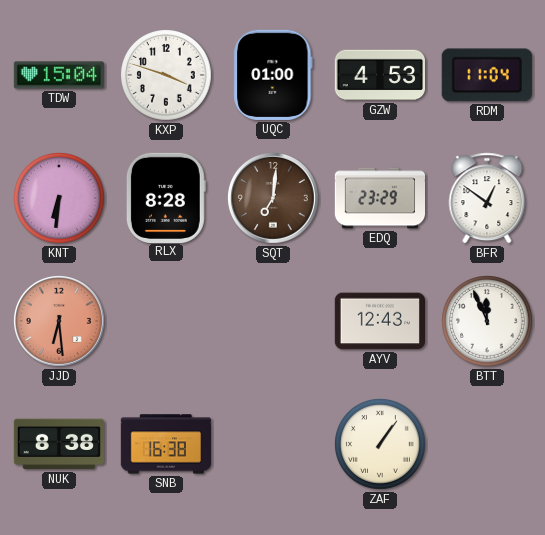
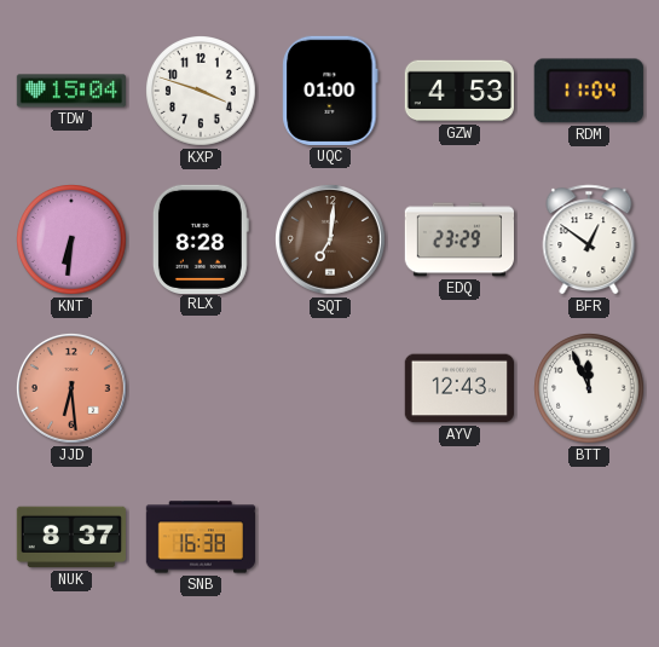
NUK: 8:38 -> 8:37
ZAF: 1:06 -> none
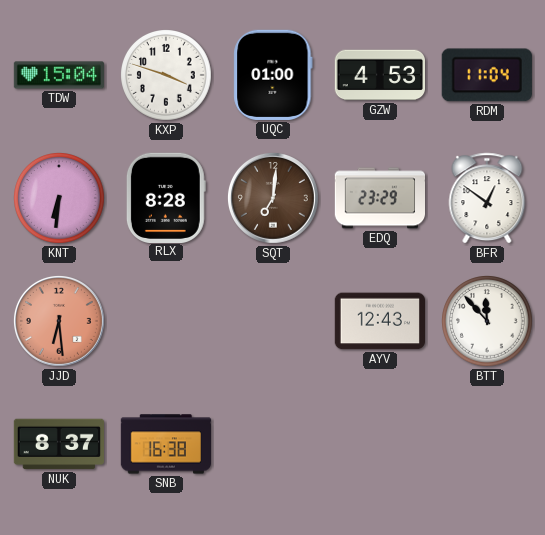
BTT: 11:56 -> 11:53
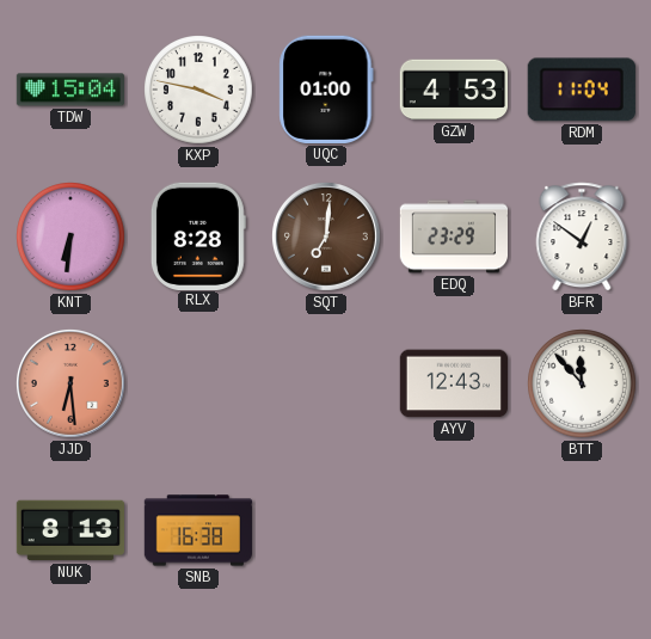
KXP: 3:48 -> 3:47
NUK: 8:37 -> 8:13
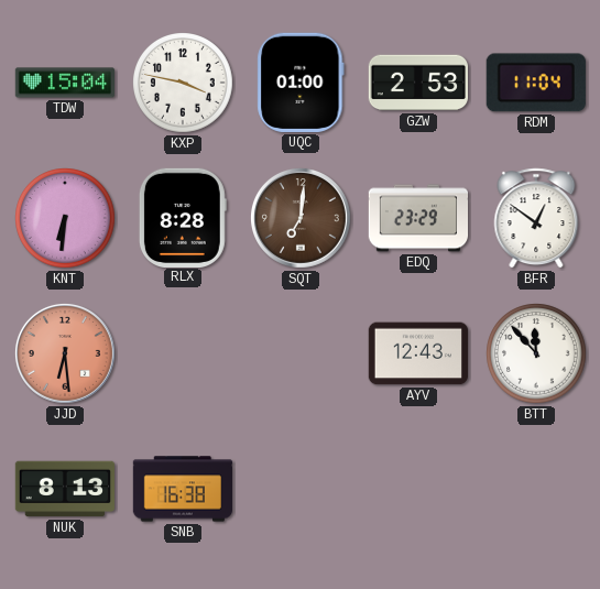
GZW: 4:53 -> 2:53
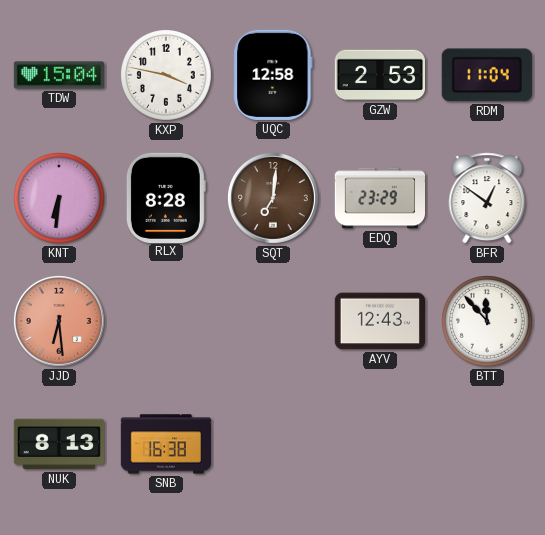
UQC: 01:00 -> 12:58
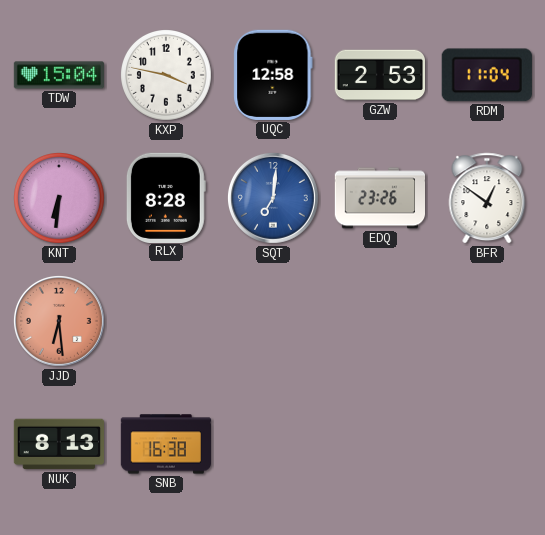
SQT dial: brown -> blue
EDQ: 23:29 -> 23:26
AYV: 12:43 -> none
BTT: 11:53 -> none
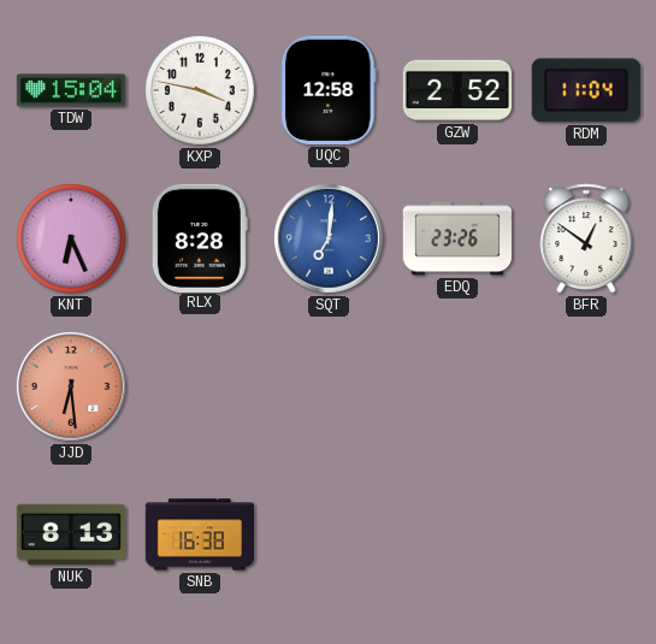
GZW: 2:53 -> 2:52
KNT: 6:31 -> 6:26
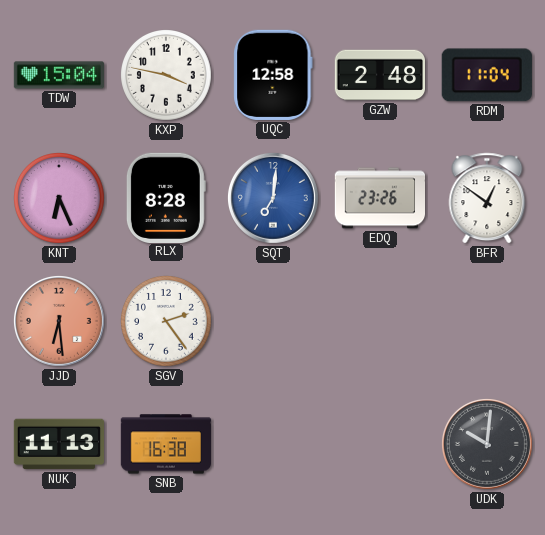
GZW: 2:52 -> 2:48
SGV: none -> 2:24
NUK: 8:13 -> 11:13
UDK: none -> 10:01
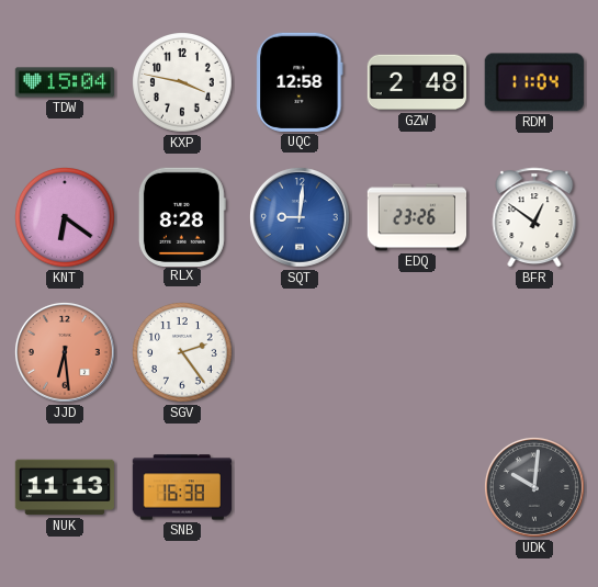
KNT: 6:26 -> 6:21
SQT: 7:01 -> 9:01
